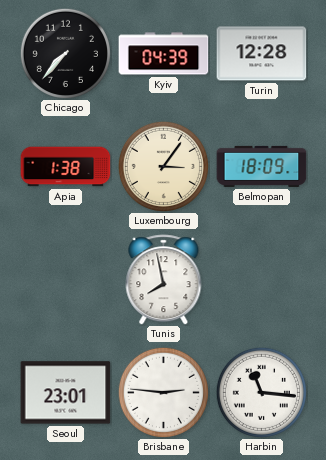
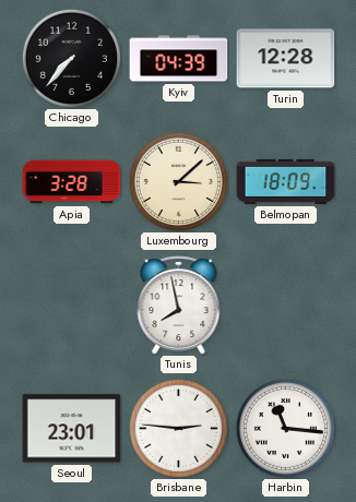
Apia: 1:38 -> 3:28
Luxembourg: 3:06 -> 3:08
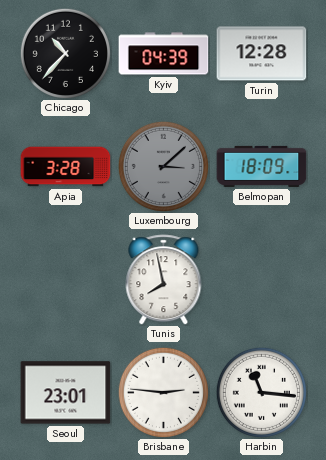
Chicago: 7:37 -> 10:37
Luxembourg dial: cream -> grey
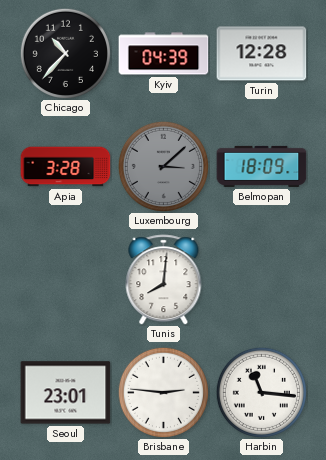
Tunis: 7:58 -> 8:01
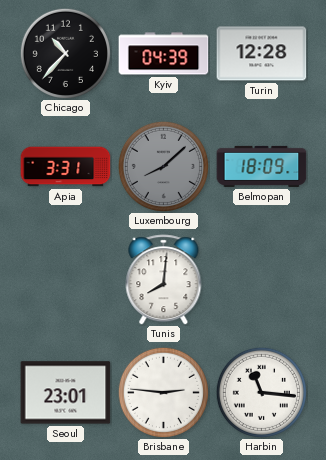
Apia: 3:28 -> 3:31
Luxembourg: 3:08 -> 8:08
